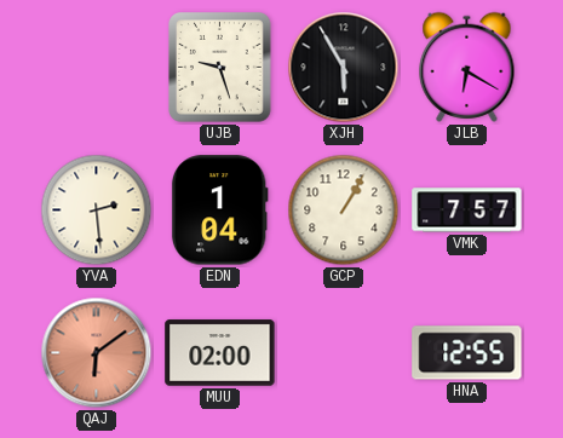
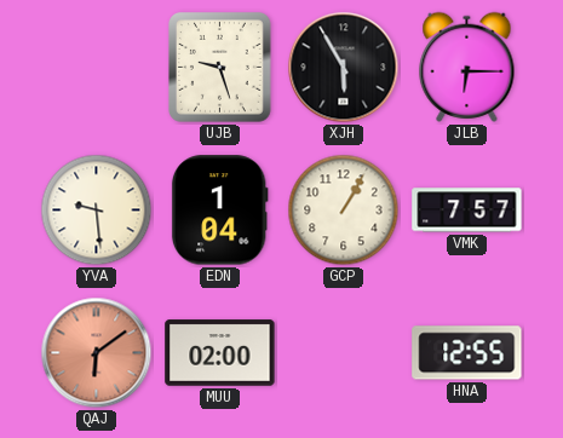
JLB: 6:20 -> 6:15
YVA: 2:29 -> 9:29
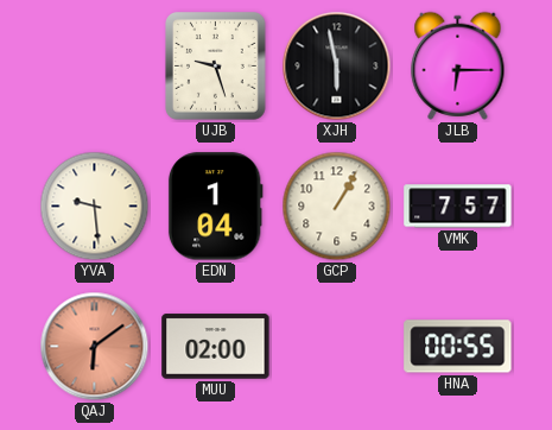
XJH: 5:55 -> 5:58
HNA: 12:55 -> 00:55
